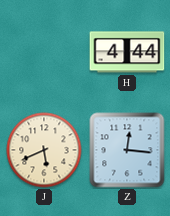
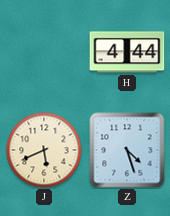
Z: 12:16 -> 4:27
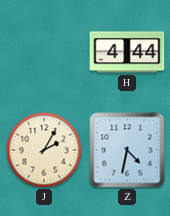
J: 5:41 -> 2:05
Z: 4:27 -> 4:32
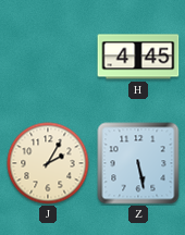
H: 4:44 -> 4:45
Z: 4:32 -> 5:28
